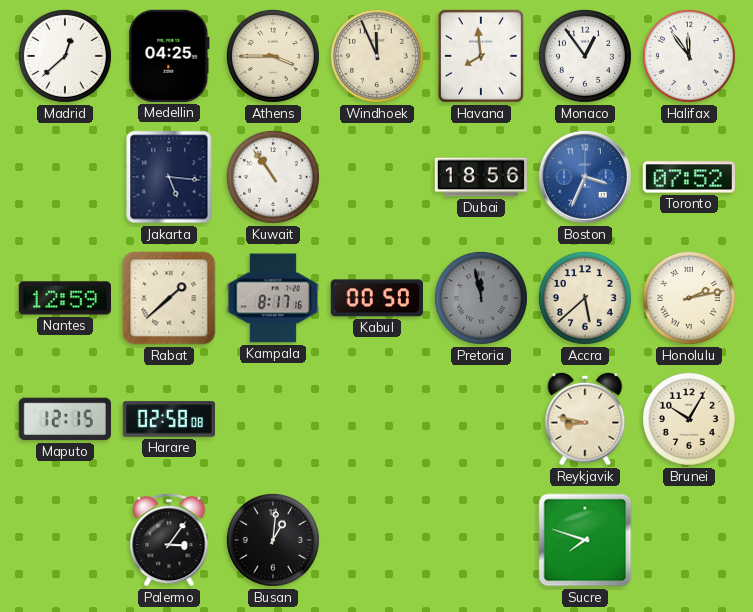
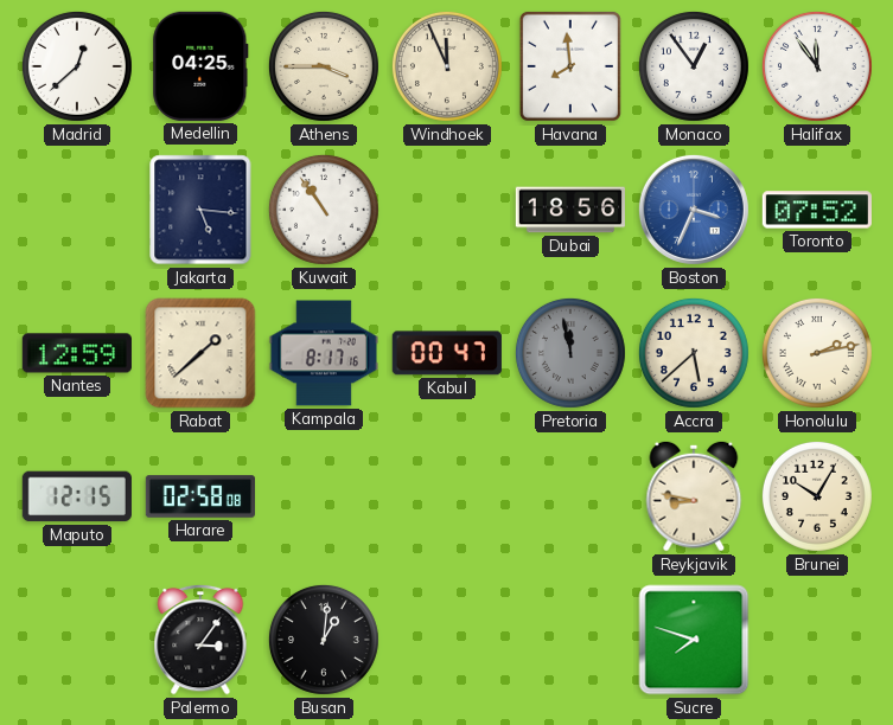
Kabul: 00:50 -> 00:47
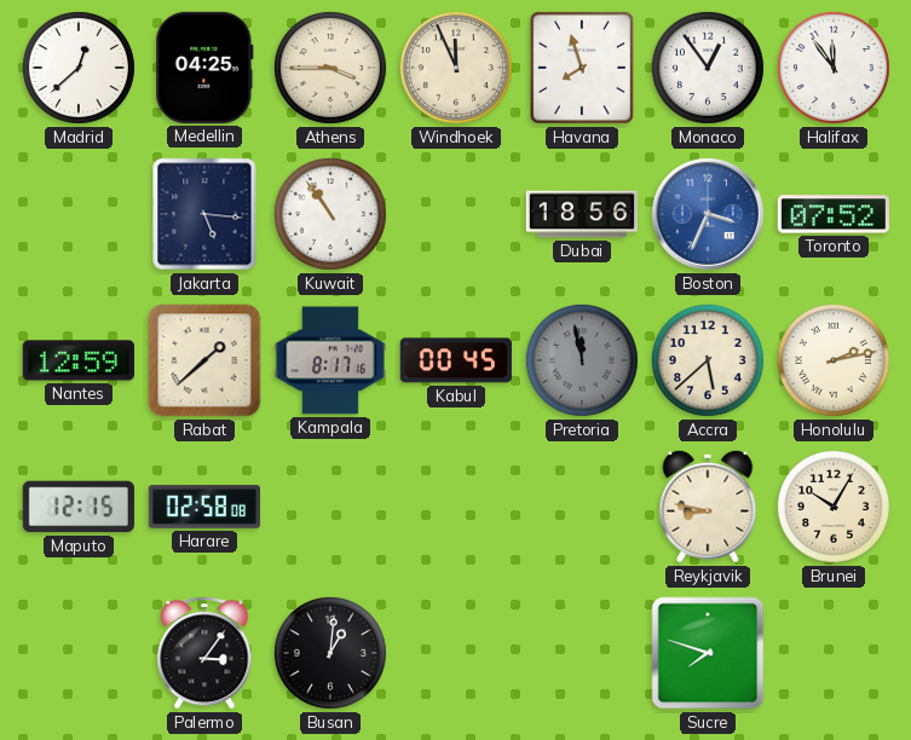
Havana: 7:59 -> 7:57
Kabul: 00:47 -> 00:45
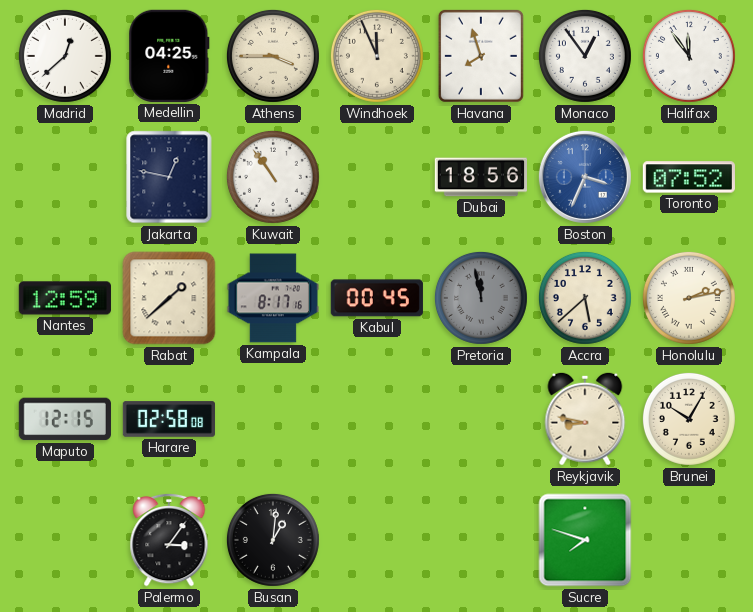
Jakarta: 5:16 -> 12:47
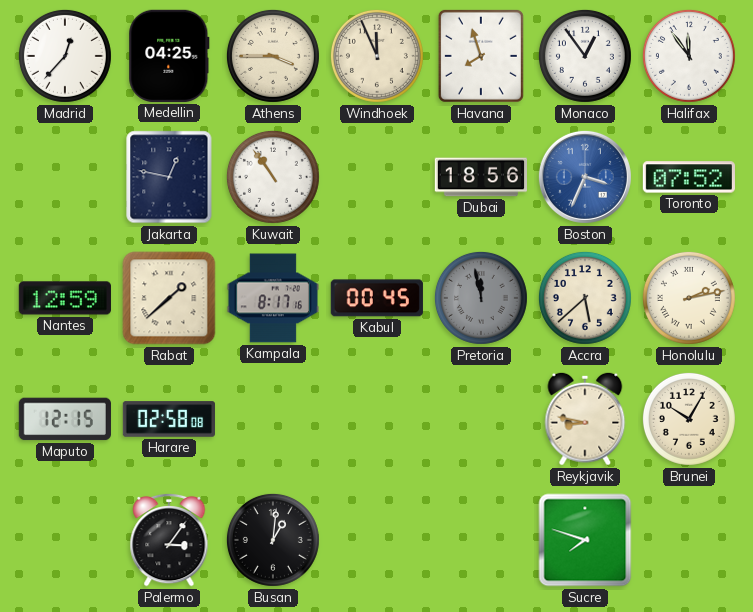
Madrid: 12:38 -> 12:37
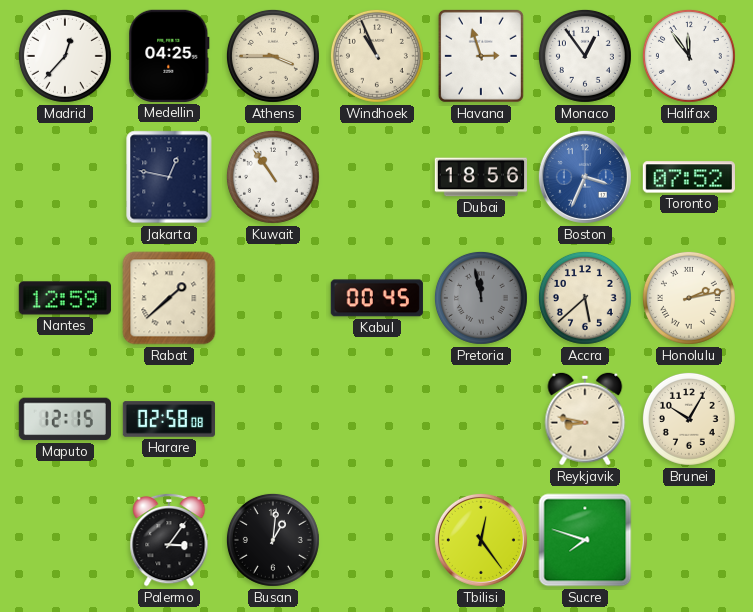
Windhoek: 11:56 -> 10:56
Havana: 7:57 -> 2:57
Kampala: 8:17 -> none
Tbilisi: none -> 12:24
